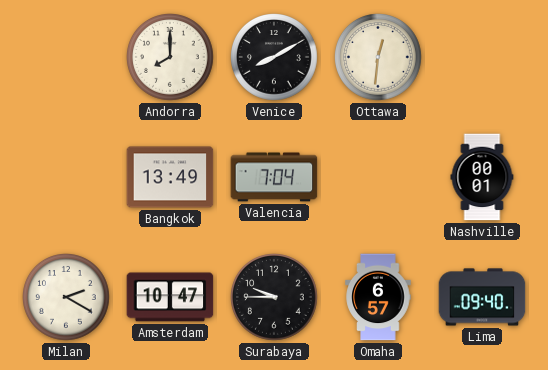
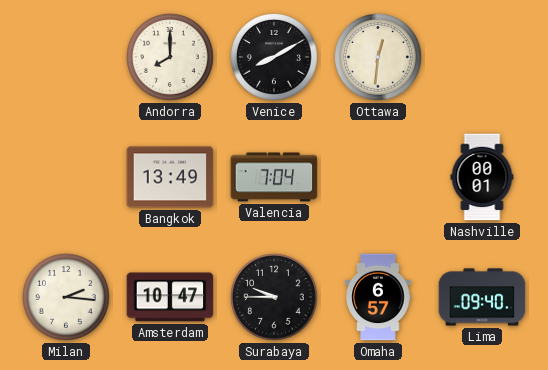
Milan: 2:20 -> 2:16
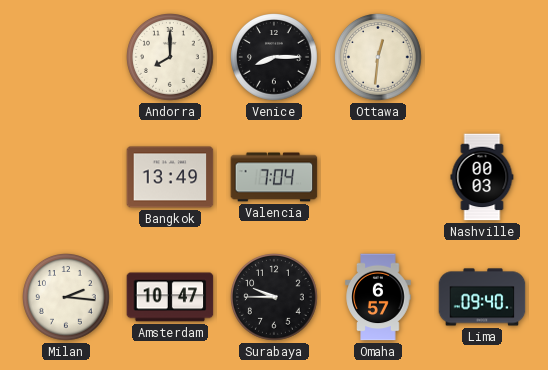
Venice: 8:10 -> 8:15
Nashville: 00:01 -> 00:03
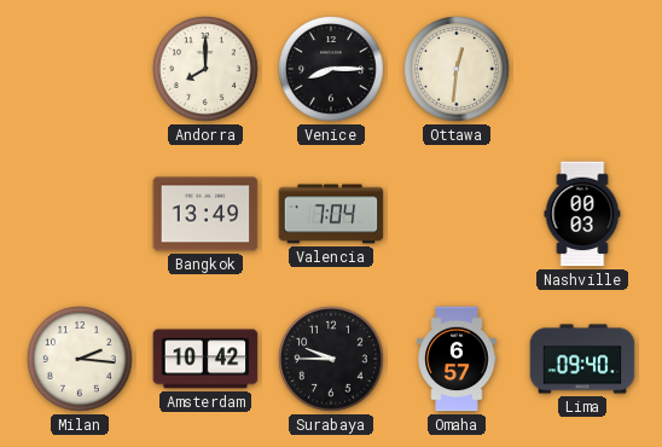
Amsterdam: 10:47 -> 10:42
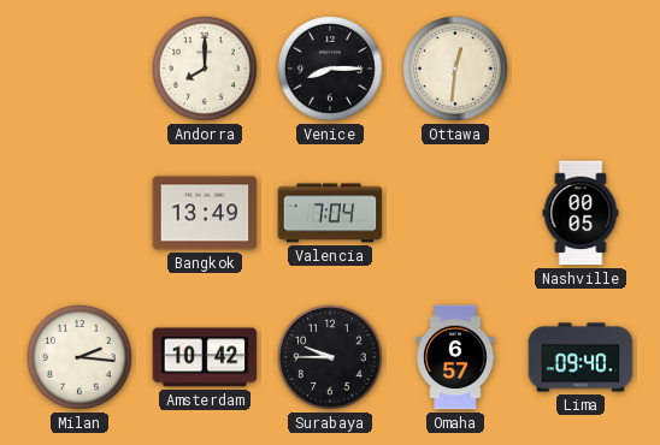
Nashville: 00:03 -> 00:05
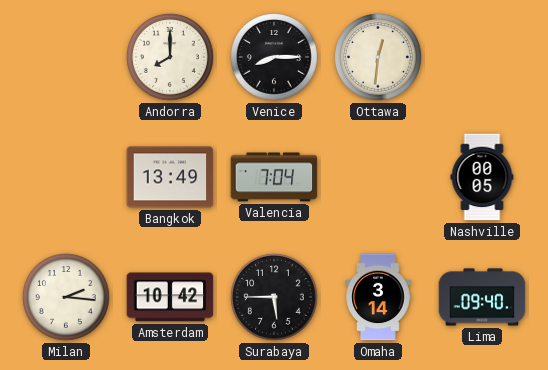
Surabaya: 9:45 -> 5:45
Omaha: 6:57 -> 3:14
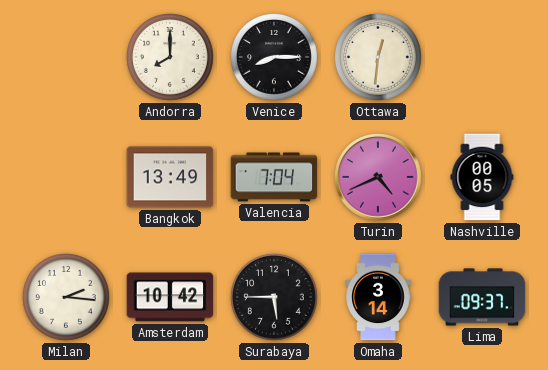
Turin: none -> 4:41
Lima: 09:40 -> 09:37
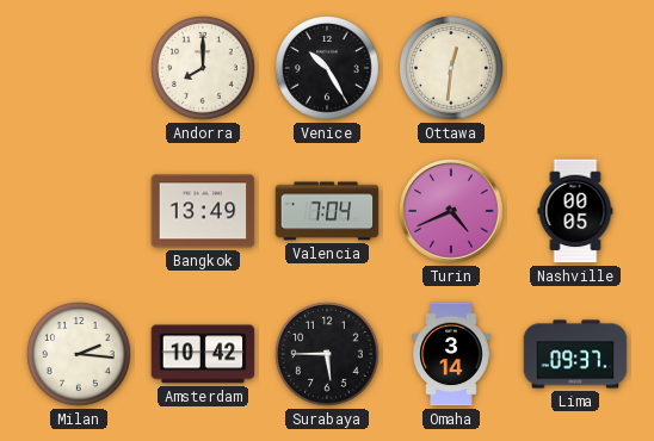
Venice: 8:15 -> 10:25
